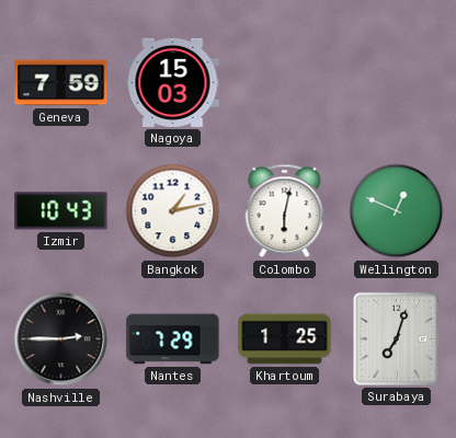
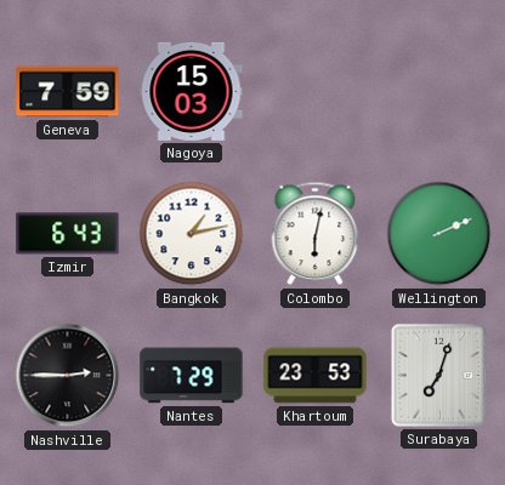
Izmir: 10:43 -> 6:43
Wellington: 12:49 -> 2:11
Khartoum: 1:25 -> 23:53
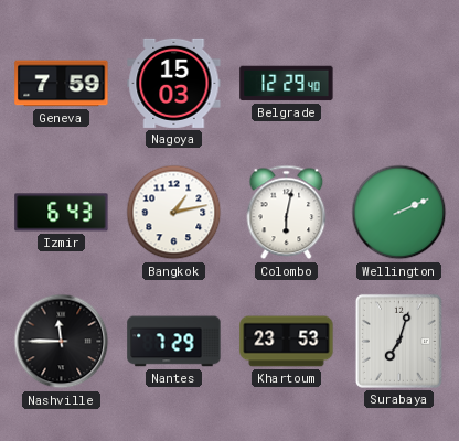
Belgrade: none -> 12:29
Nashville: 2:45 -> 11:45
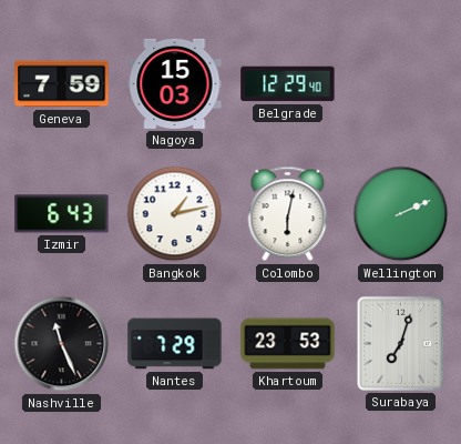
Nashville: 11:45 -> 11:26
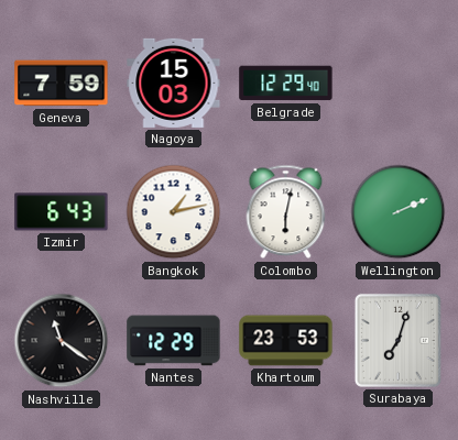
Nashville: 11:26 -> 11:21
Nantes: 7:29 -> 12:29
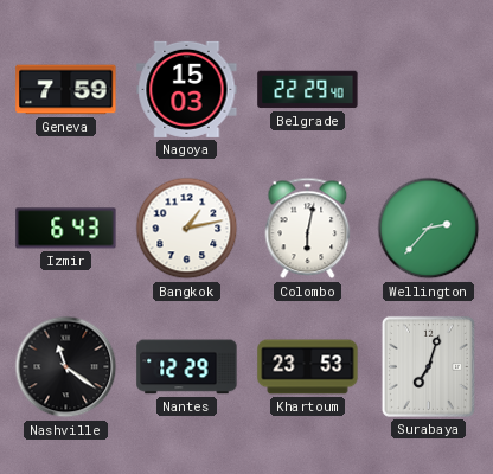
Belgrade: 12:29 -> 22:29
Wellington: 2:11 -> 2:37
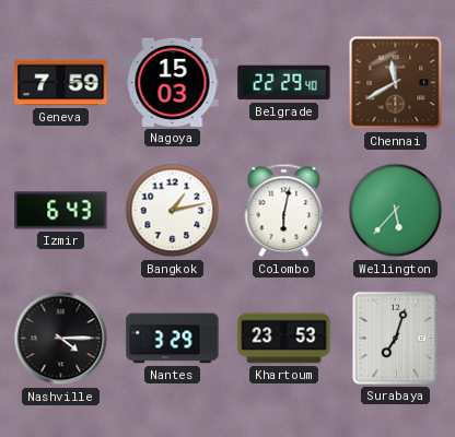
Chennai: none -> 11:40
Wellington: 2:37 -> 5:37
Nashville: 11:21 -> 4:15
Nantes: 12:29 -> 3:29
